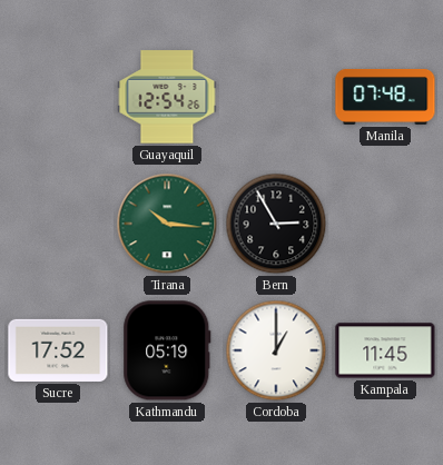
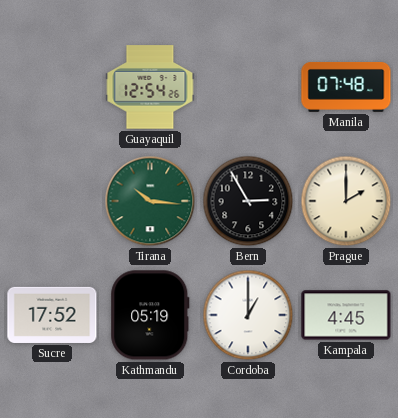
Prague: none -> 2:00
Kampala: 11:45 -> 4:45
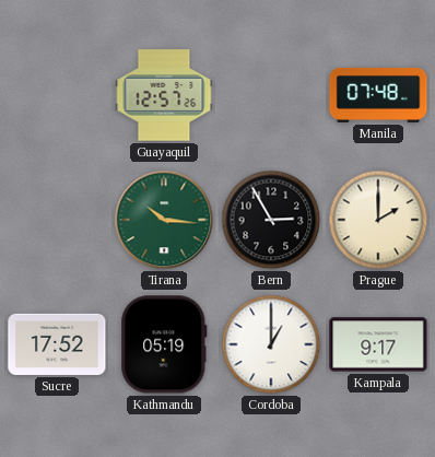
Guayaquil: 12:54 -> 12:57
Kampala: 4:45 -> 9:17
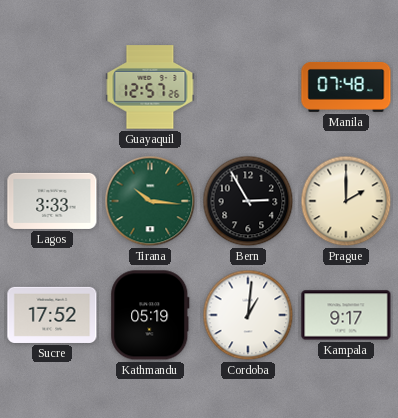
Lagos: none -> 3:33
Cordoba: 1:00 -> 1:01
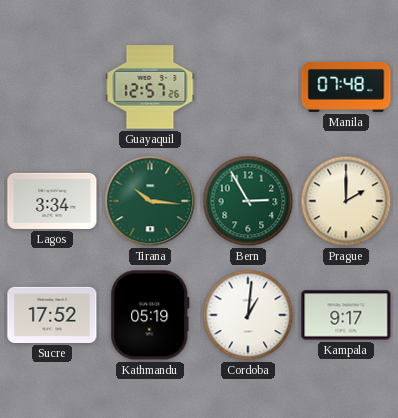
Lagos: 3:33 -> 3:34
Bern dial: black -> green
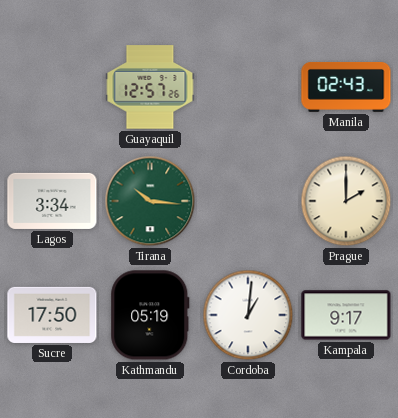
Manila: 07:48 -> 02:43
Bern: 2:55 -> none
Sucre: 17:52 -> 17:50
